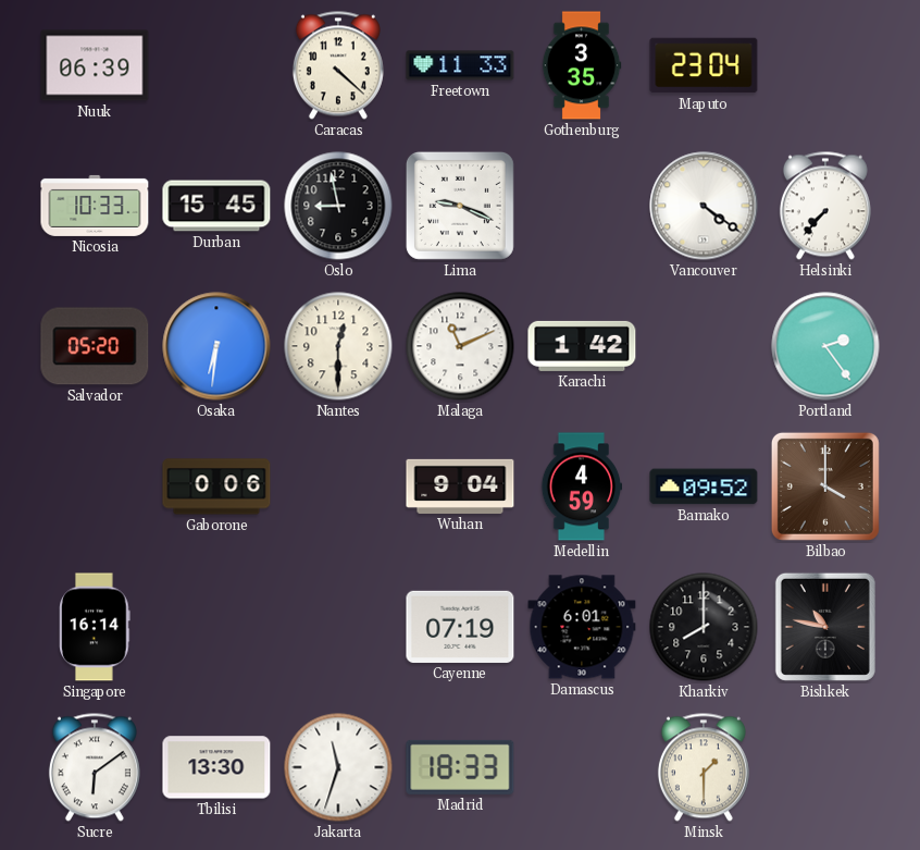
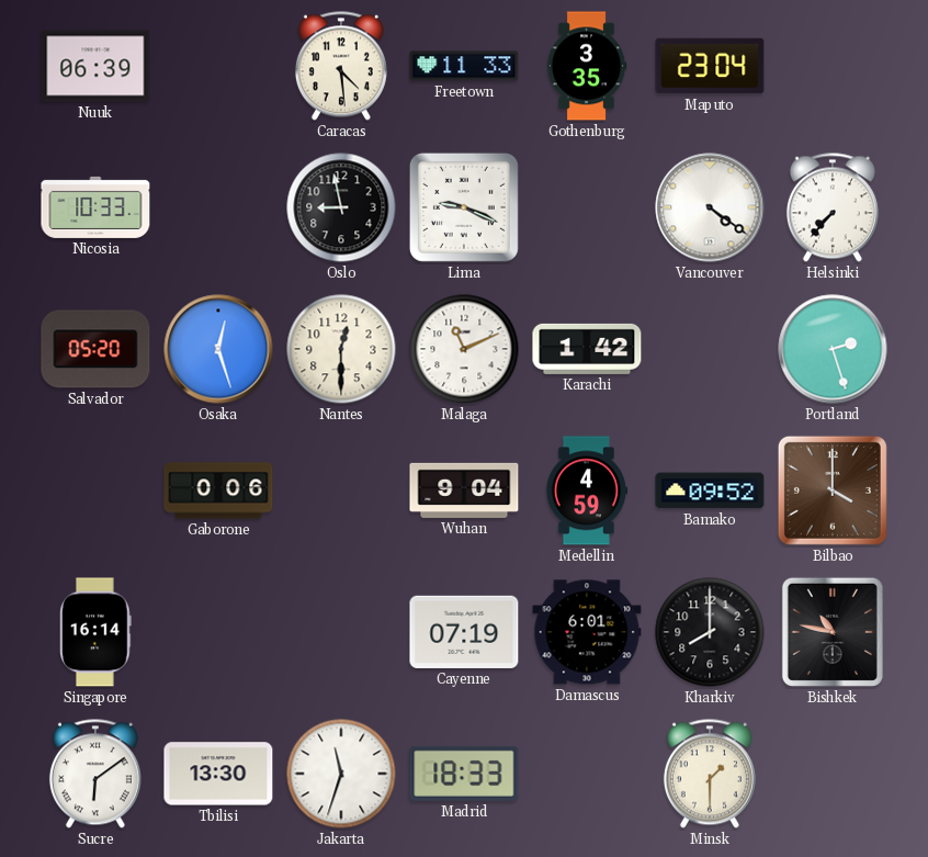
Caracas: 4:22 -> 4:29
Durban: 15:45 -> none
Osaka: 6:31 -> 12:27
Portland: 2:24 -> 2:27
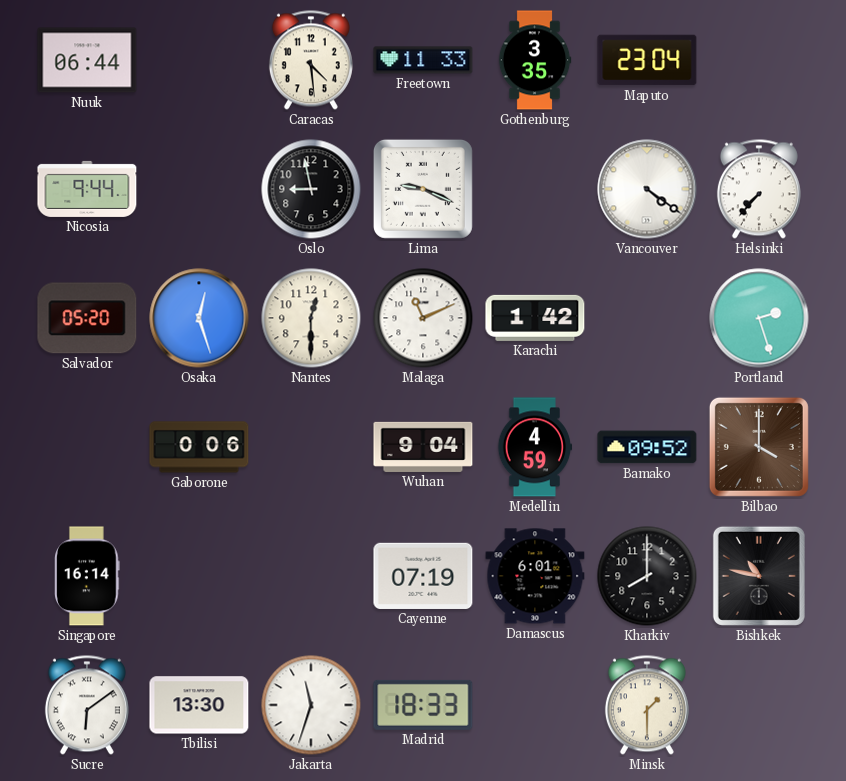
Nuuk: 06:39 -> 06:44
Nicosia: 10:33 -> 9:44
